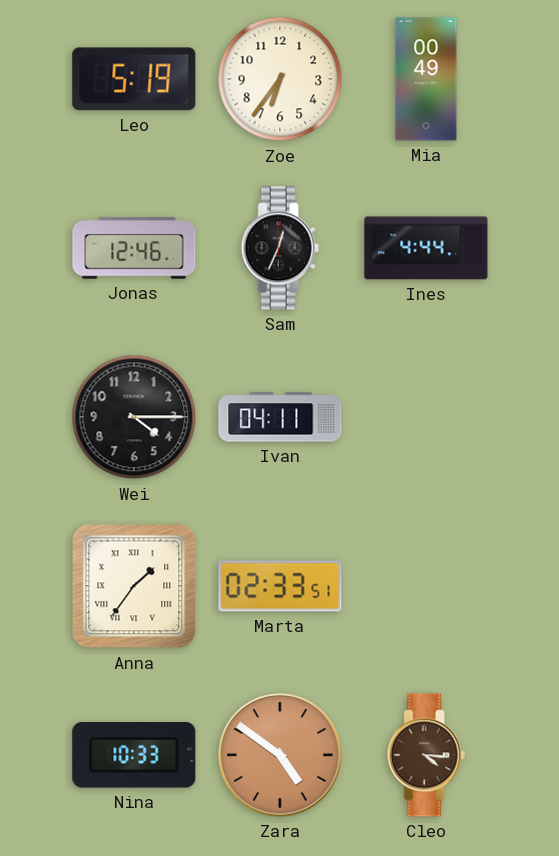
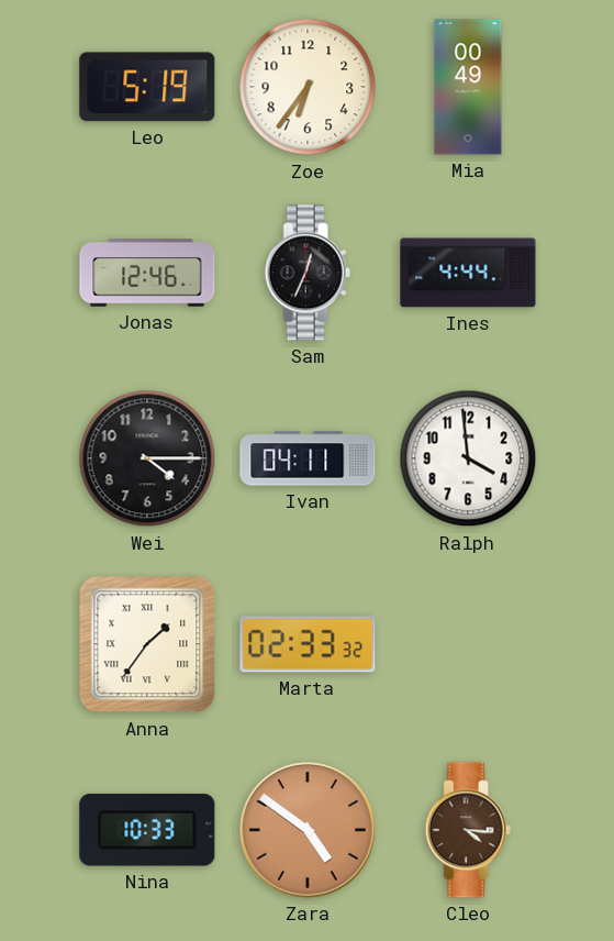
Ralph: none -> 3:59
Marta: 02:33:51 -> 02:33:32
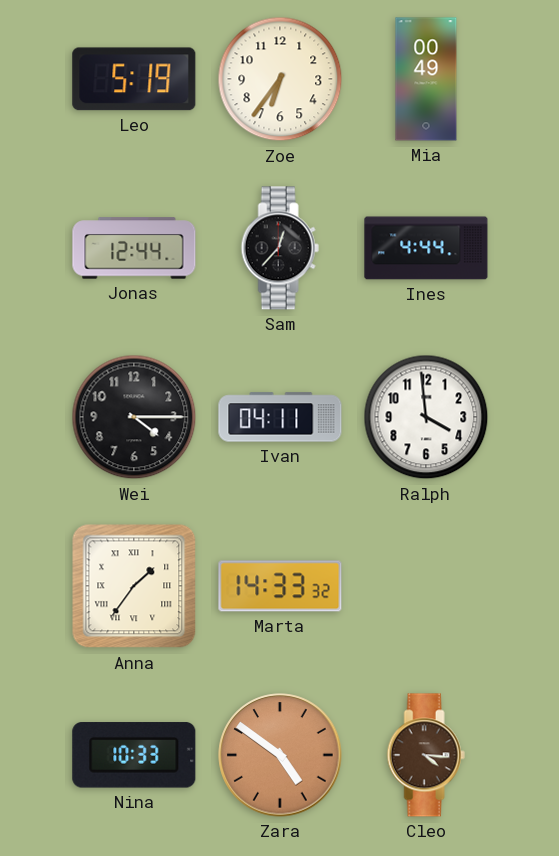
Jonas: 12:46 -> 12:44
Sam: 12:34 -> 12:37
Marta: 02:33 -> 14:33
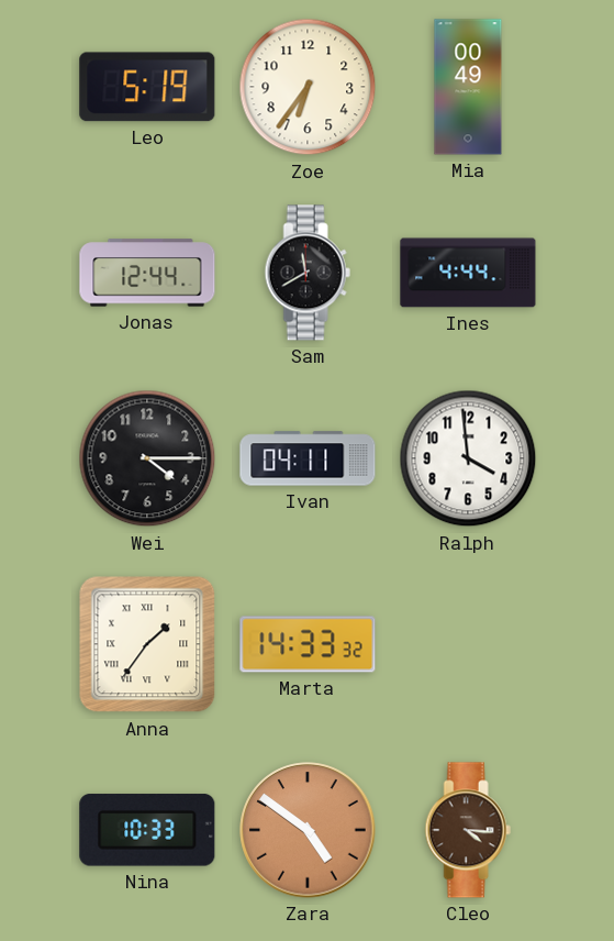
Sam: 12:37 -> 11:40
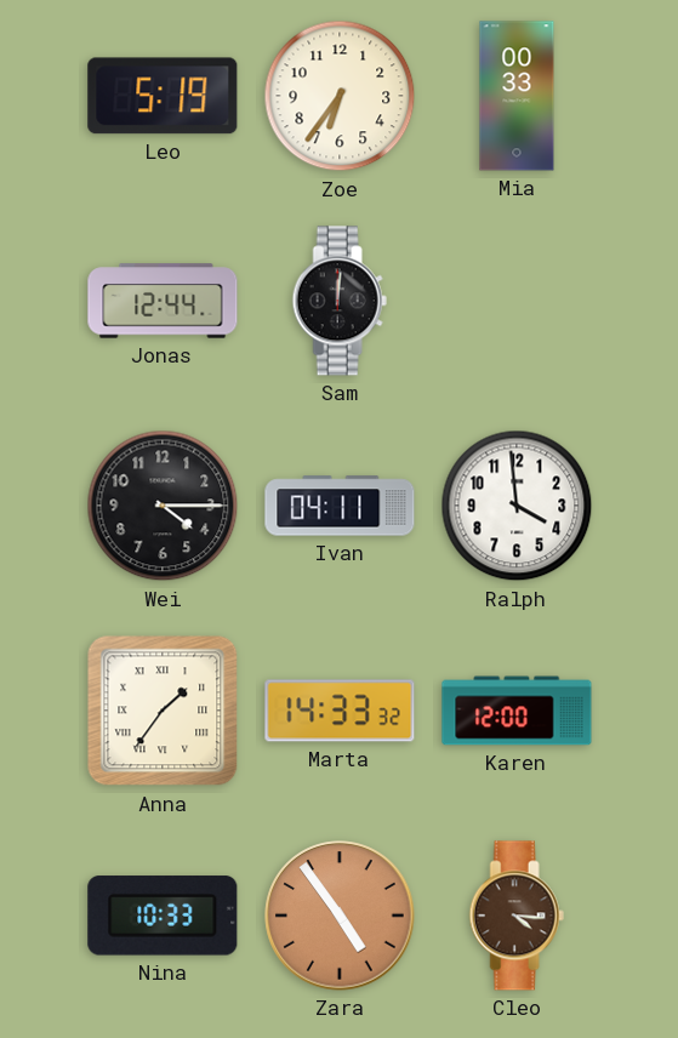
Mia: 00:49 -> 00:33
Sam: 11:40 -> 12:01
Ines: 4:44 -> none
Karen: none -> 12:00
Zara: 4:51 -> 4:54
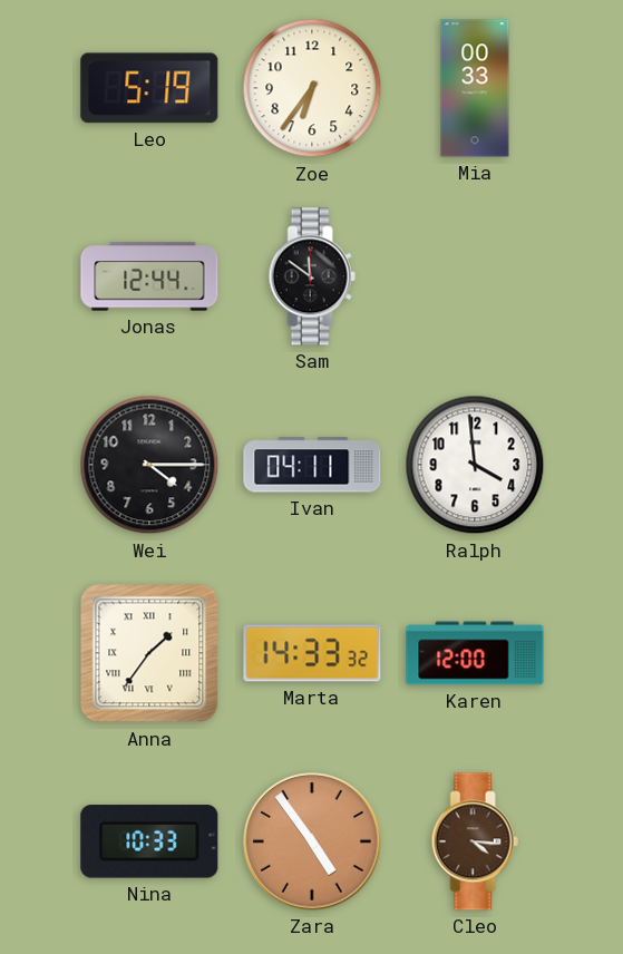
Sam: 12:01 -> 11:51
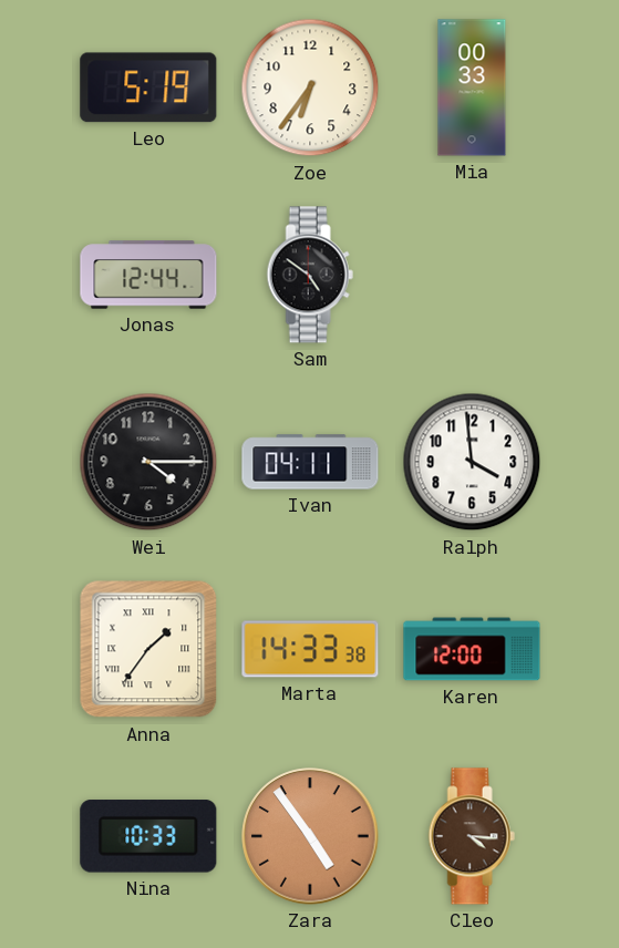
Sam: 11:51 -> 4:51
Marta: 14:33:32 -> 14:33:38
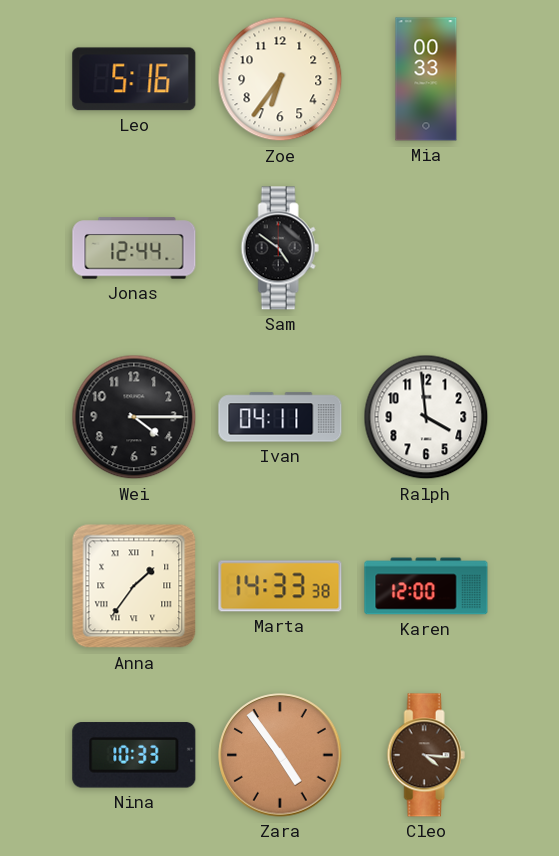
Leo: 5:19 -> 5:16
